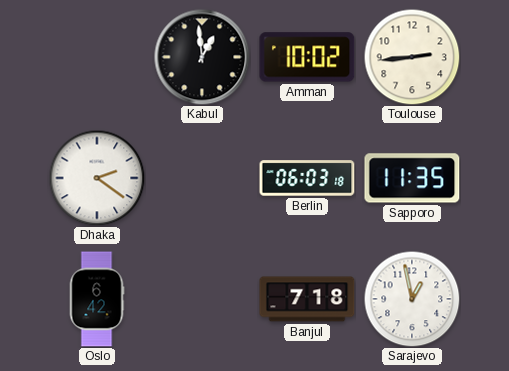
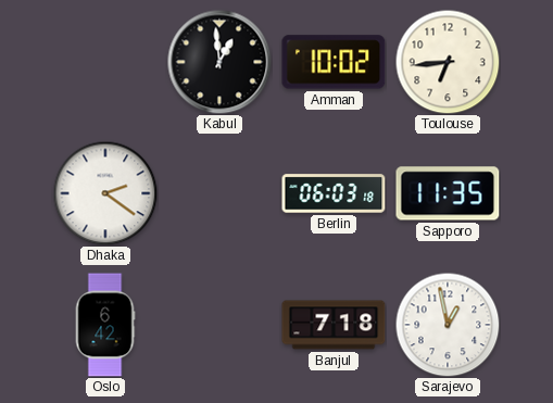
Toulouse: 2:44 -> 6:44
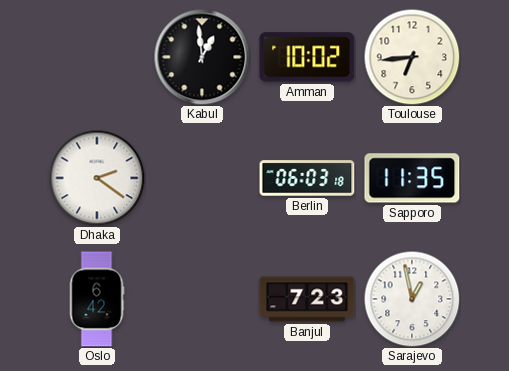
Banjul: 7:18 -> 7:23
